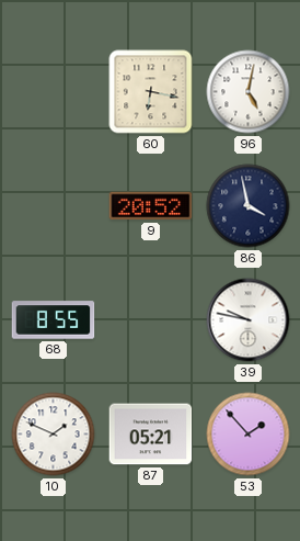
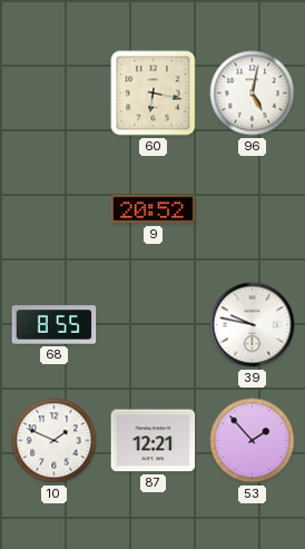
86: 3:58 -> none
87: 05:21 -> 12:21
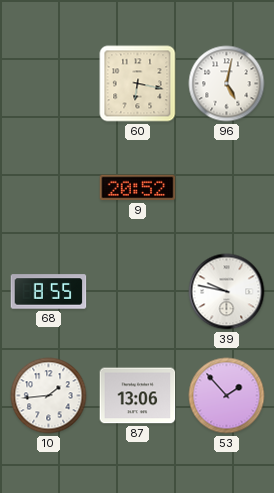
10: 1:49 -> 1:44
87: 12:21 -> 13:06
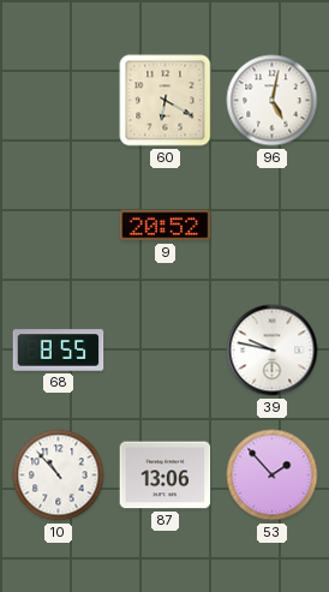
60: 6:17 -> 6:20
10: 1:44 -> 10:53
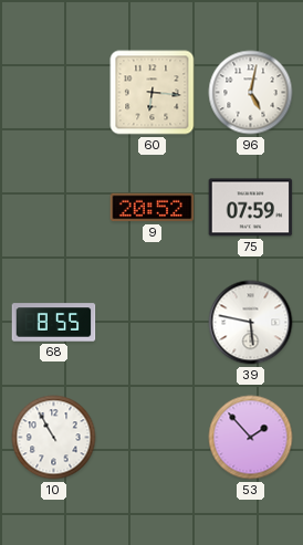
60: 6:20 -> 6:16
75: none -> 07:59
39: 9:47 -> 5:47
10: 10:53 -> 10:55
87: 13:06 -> none
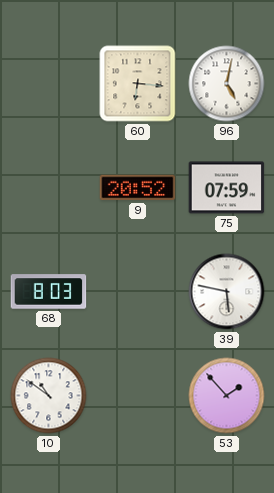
68: 8:55 -> 8:03
10: 10:55 -> 10:51
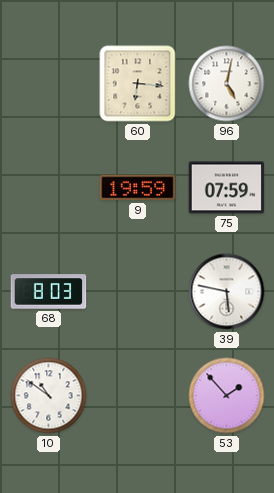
9: 20:52 -> 19:59
